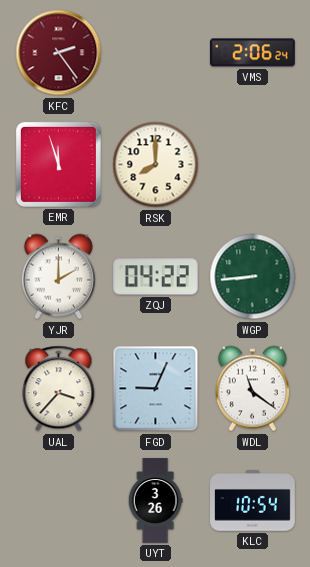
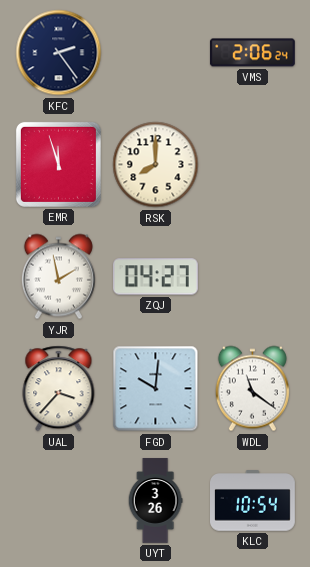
KFC dial: burgundy -> navy
YJR: 2:00 -> 1:58
ZQJ: 04:22 -> 04:27
WGP: 8:44 -> none
FGD: 9:04 -> 10:01
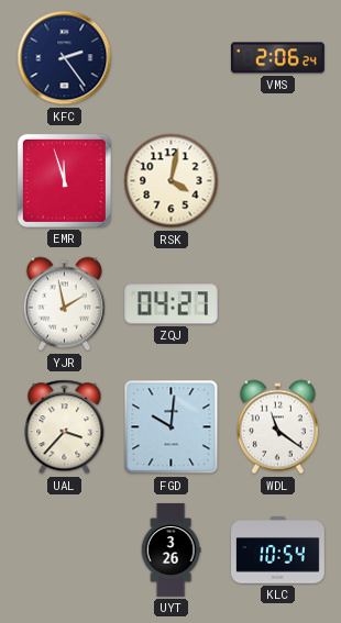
RSK: 8:00 -> 4:02
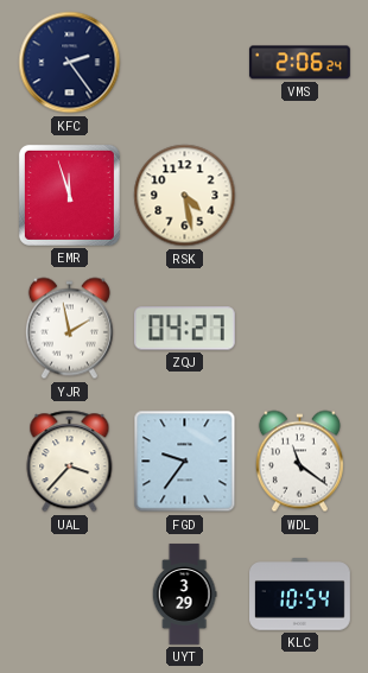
RSK: 4:02 -> 4:28
FGD: 10:01 -> 9:36
UYT: 3:26 -> 3:29
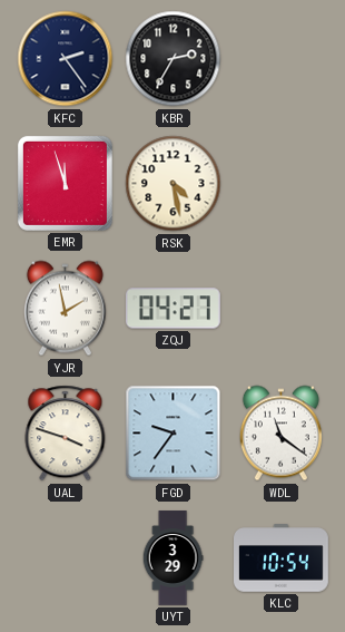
KBR: none -> 2:35
VMS: 2:06 -> none
UAL: 3:37 -> 3:48
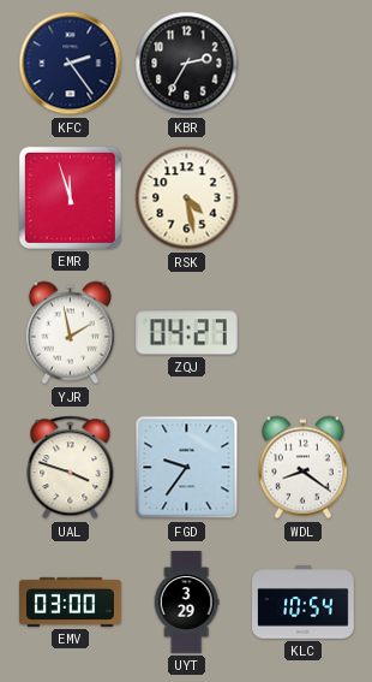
WDL: 11:21 -> 8:21
EMV: none -> 03:00
